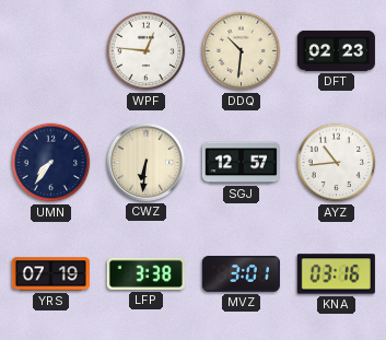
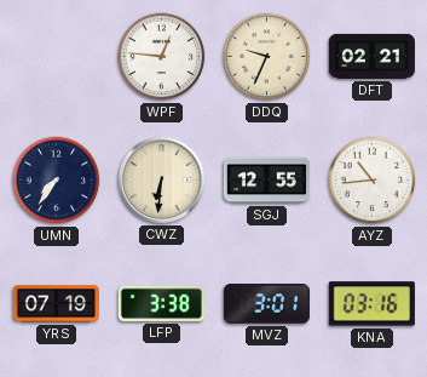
DDQ: 10:31 -> 9:34
DFT: 02:23 -> 02:21
SGJ: 12:57 -> 12:55
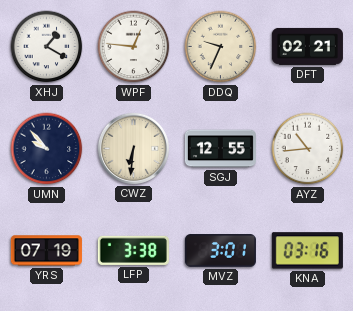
XHJ: none -> 1:20
UMN: 7:36 -> 9:53
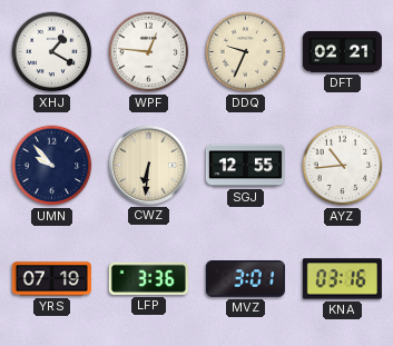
LFP: 3:38 -> 3:36
